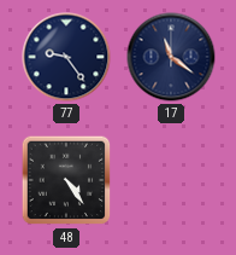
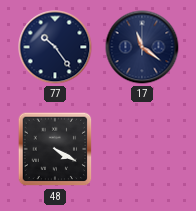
77: 9:24 -> 10:24
48: 4:24 -> 4:20
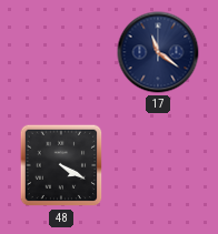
77: 10:24 -> none
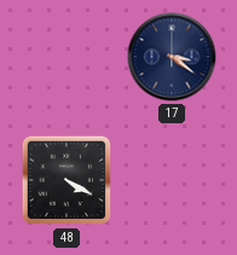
17: 11:21 -> 3:21
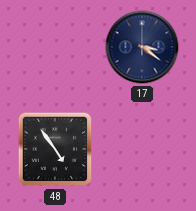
48: 4:20 -> 4:54
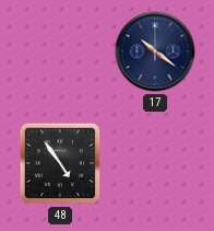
17: 3:21 -> 10:21
